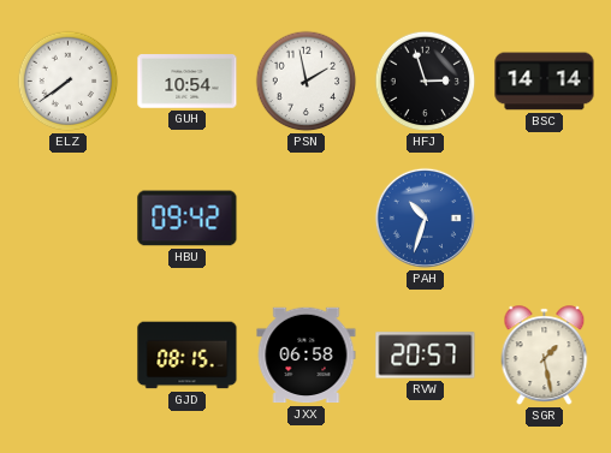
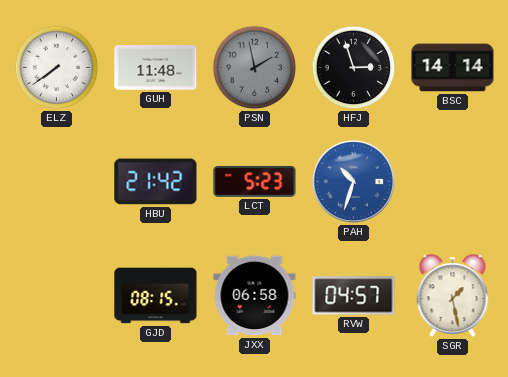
GUH: 10:54 -> 11:48
PSN dial: white -> grey
HBU: 09:42 -> 21:42
LCT: none -> 5:23
RVW: 20:57 -> 04:57
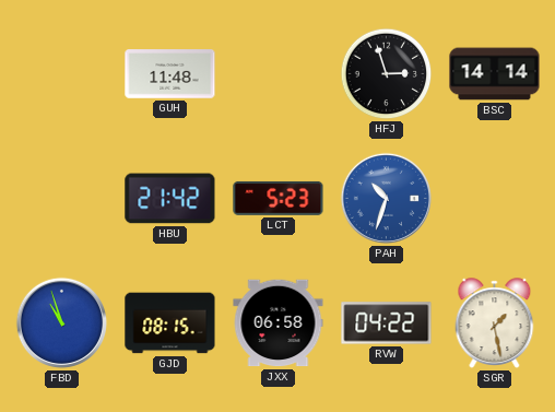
ELZ: 7:39 -> none
PSN: 1:58 -> none
FBD: none -> 10:57
RVW: 04:57 -> 04:22
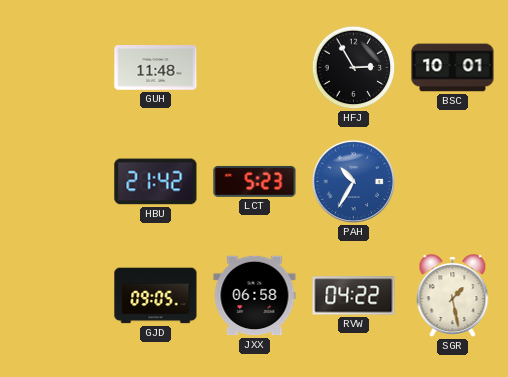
HFJ: 2:57 -> 2:55
BSC: 14:14 -> 10:01
PAH: 10:33 -> 10:35
FBD: 10:57 -> none
GJD: 08:15 -> 09:05
